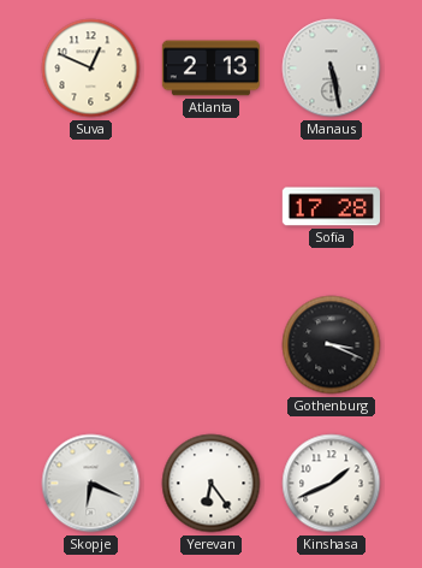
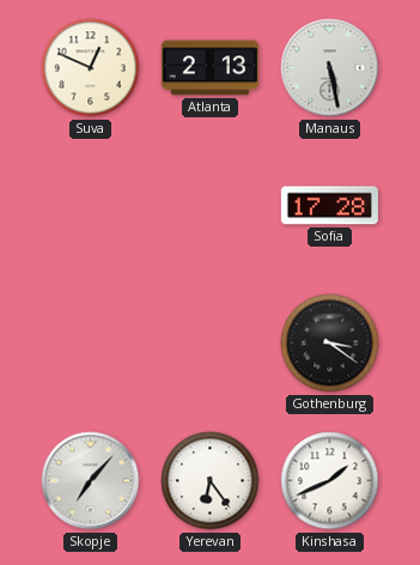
Gothenburg: 3:19 -> 3:21
Skopje: 6:19 -> 7:07
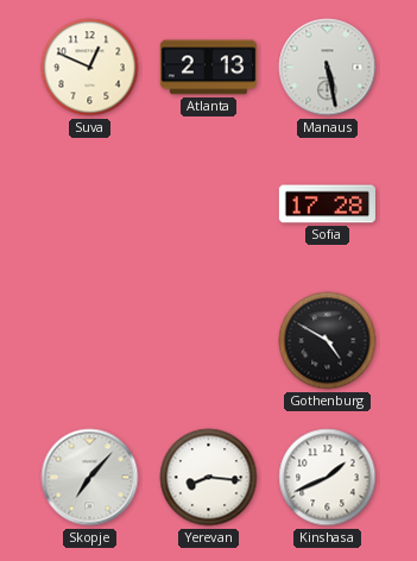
Gothenburg: 3:21 -> 4:50
Yerevan: 6:24 -> 8:16
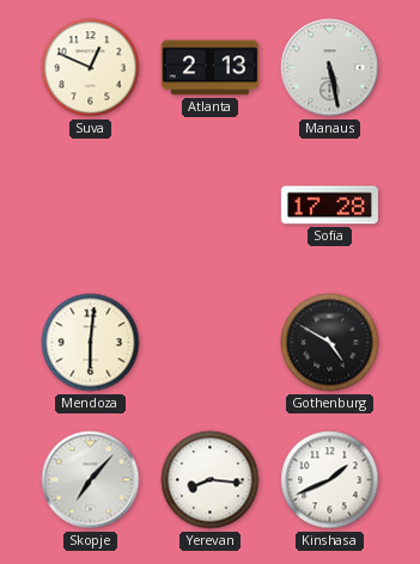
Mendoza: none -> 6:01
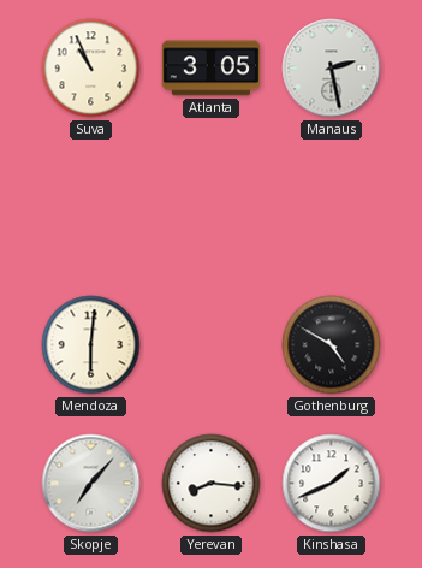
Suva: 12:49 -> 10:56
Atlanta: 2:13 -> 3:05
Manaus: 5:28 -> 2:28
Sofia: 17:28 -> none
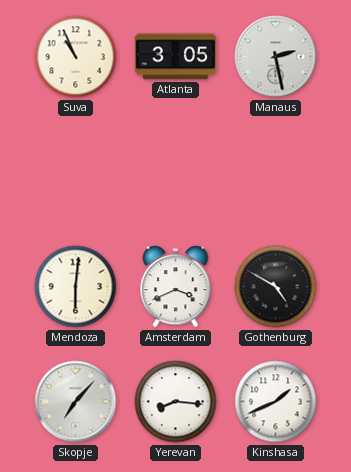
Amsterdam: none -> 3:41
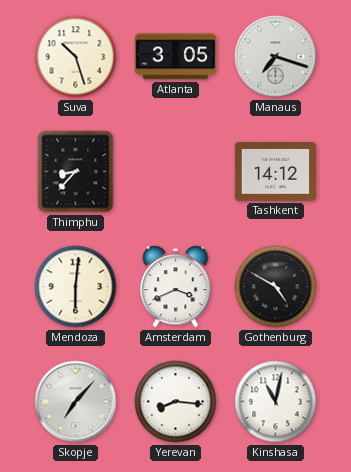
Suva: 10:56 -> 10:27
Manaus: 2:28 -> 7:18
Thimphu: none -> 8:37
Tashkent: none -> 14:12
Kinshasa: 1:41 -> 11:02
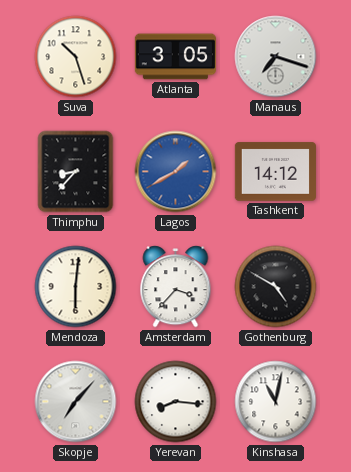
Lagos: none -> 1:40
Amsterdam: 3:41 -> 3:37
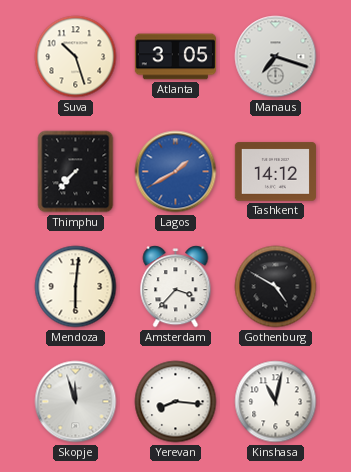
Thimphu: 8:37 -> 7:37
Skopje: 7:07 -> 11:57
